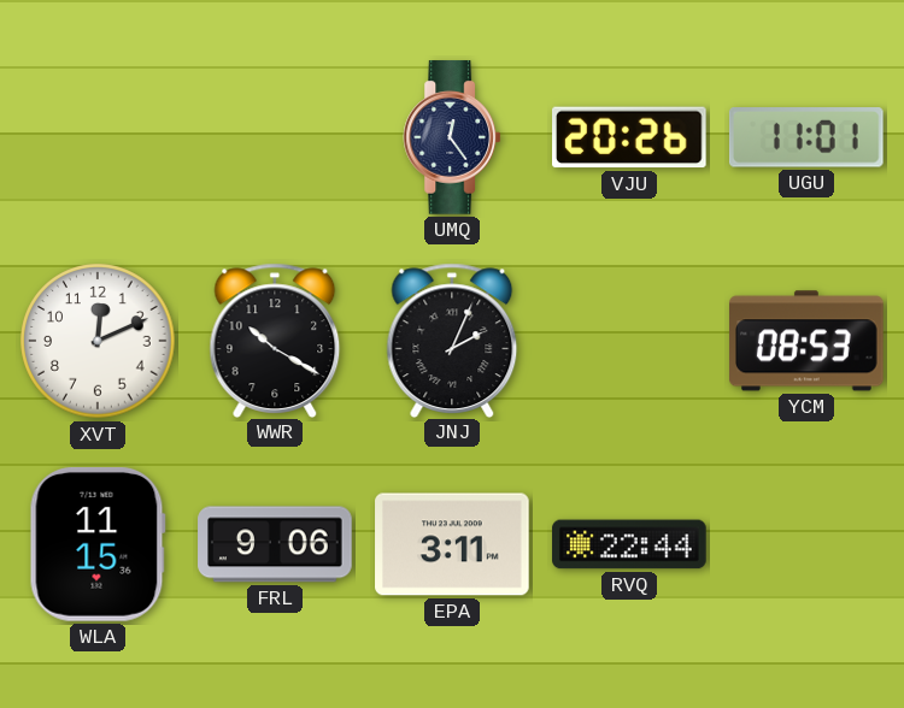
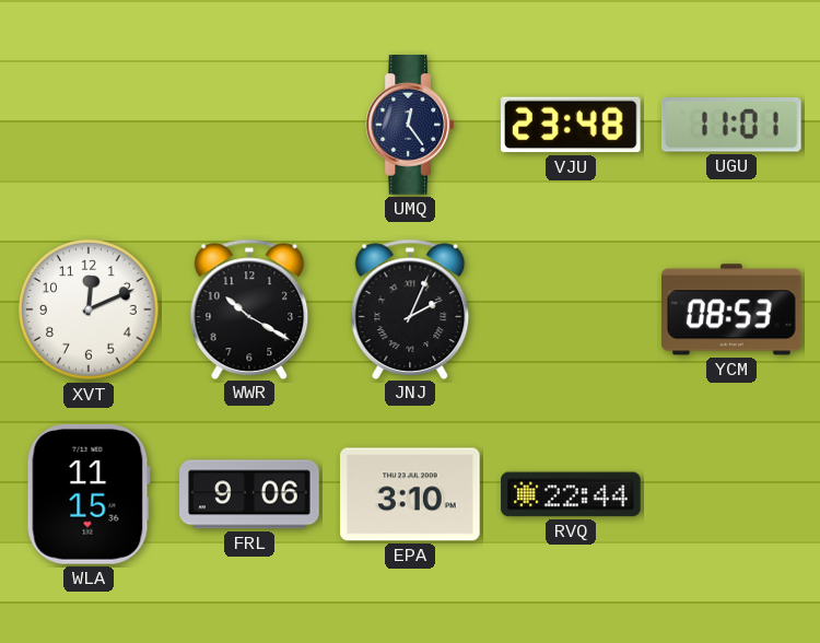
VJU: 20:26 -> 23:48
EPA: 3:11 -> 3:10
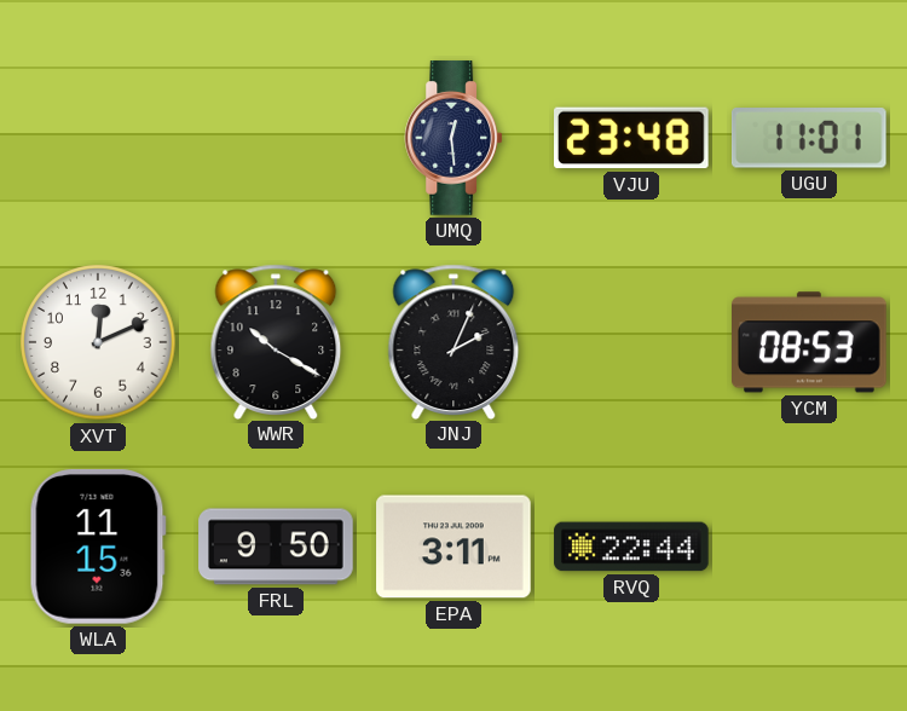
UMQ: 12:24 -> 12:29
FRL: 9:06 -> 9:50
EPA: 3:10 -> 3:11
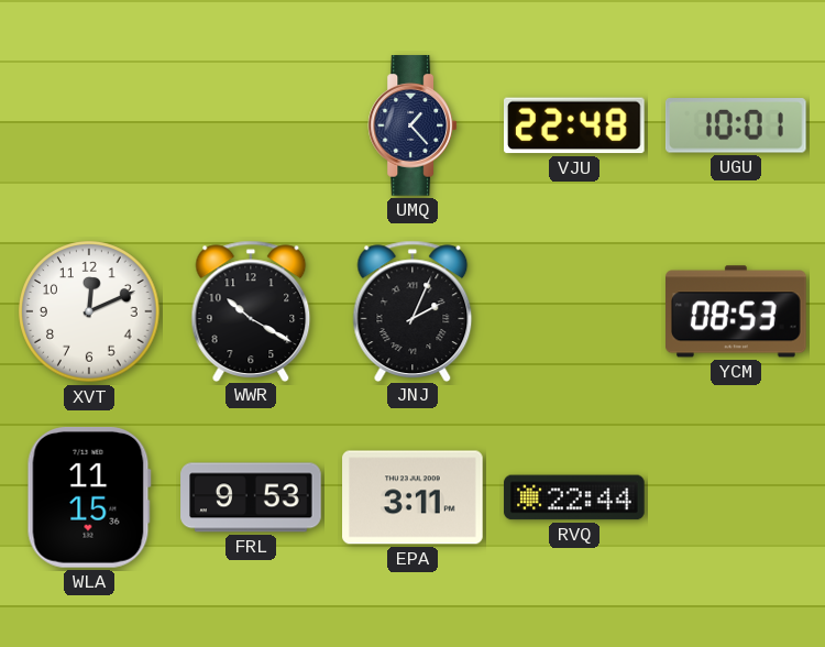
UMQ: 12:29 -> 1:23
VJU: 23:48 -> 22:48
UGU: 11:01 -> 10:01
FRL: 9:50 -> 9:53
